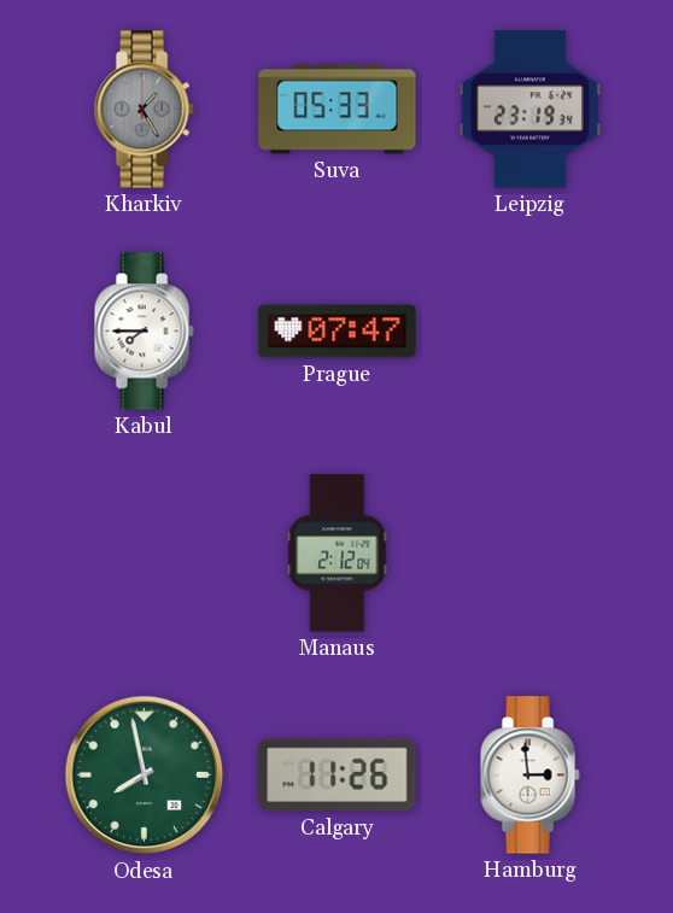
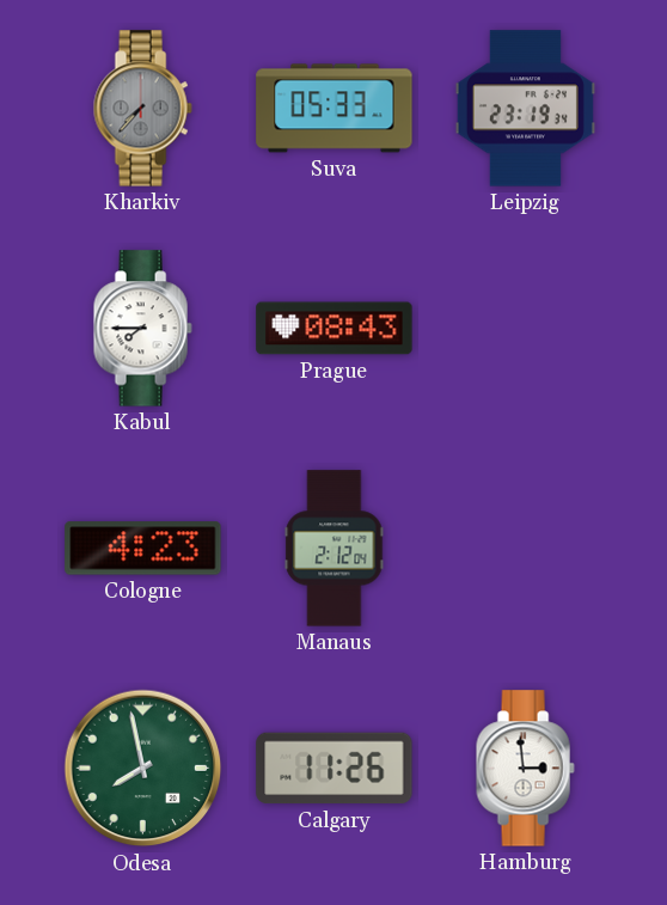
Kharkiv: 1:25 -> 7:37
Prague: 07:47 -> 08:43
Cologne: none -> 4:23
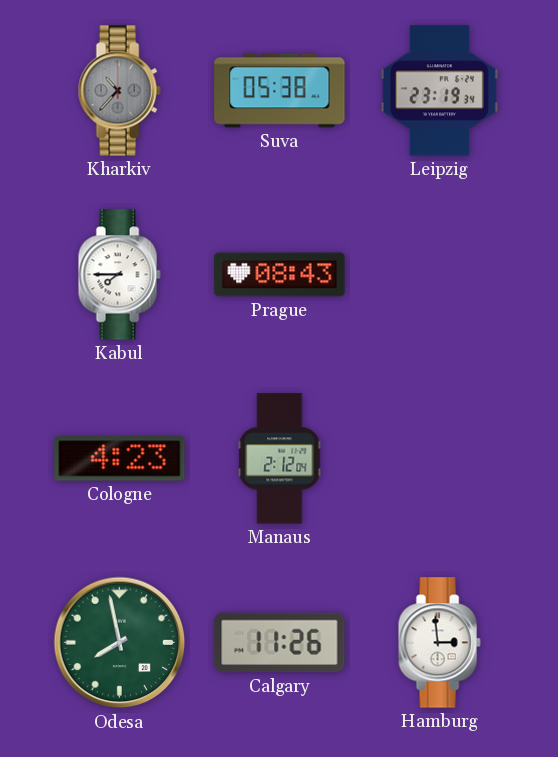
Kharkiv: 7:37 -> 10:37
Suva: 05:33 -> 05:38
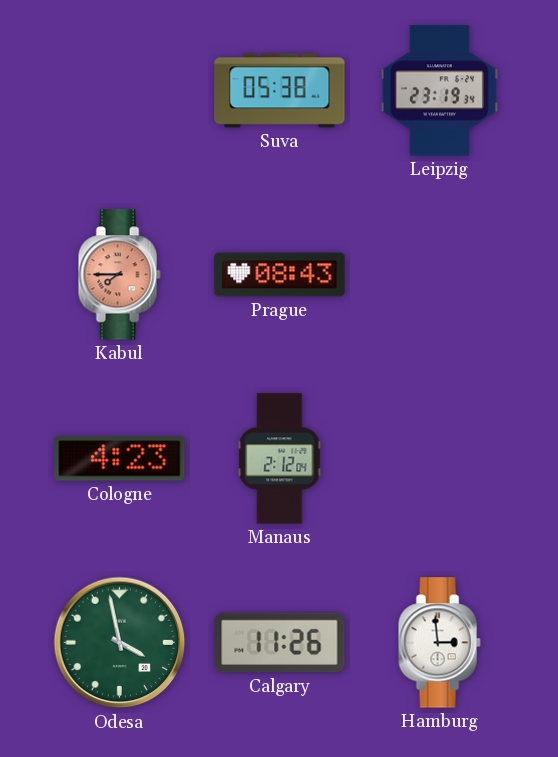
Kharkiv: 10:37 -> none
Kabul dial: white -> salmon
Odesa: 7:58 -> 3:58
